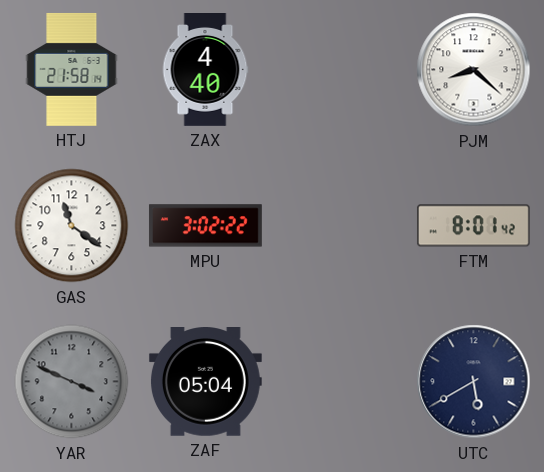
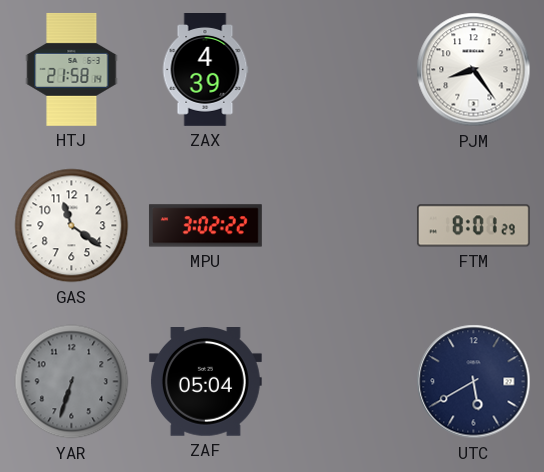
ZAX: 4:40 -> 4:39
PJM: 8:22 -> 8:24
FTM: 8:01:42 -> 8:01:29
YAR: 3:49 -> 6:33
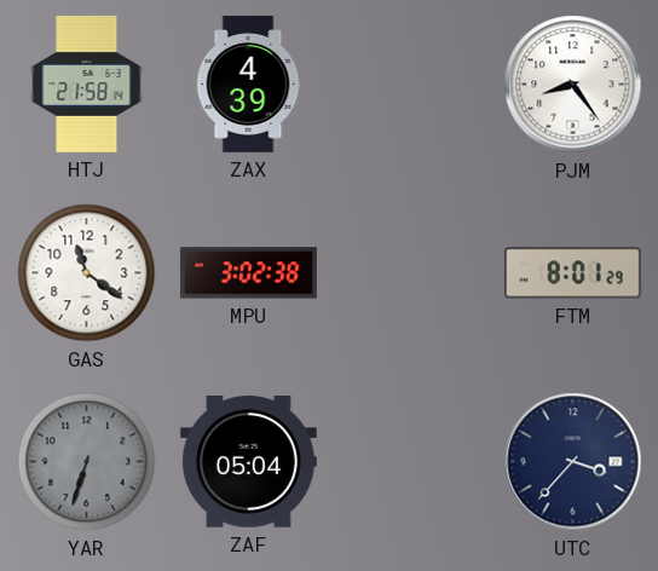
MPU: 3:02:22 -> 3:02:38
UTC: 5:40 -> 3:37
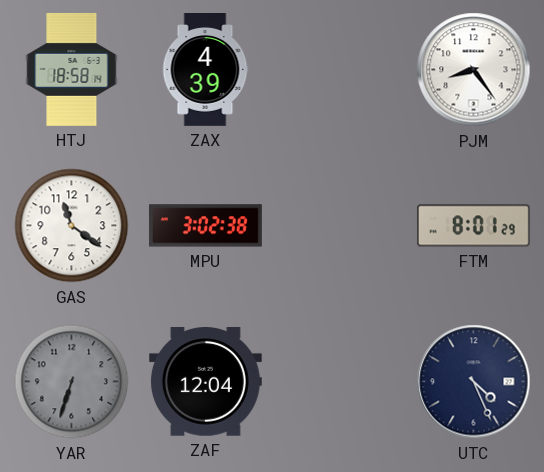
HTJ: 21:58 -> 18:58
ZAF: 05:04 -> 12:04
UTC: 3:37 -> 4:26
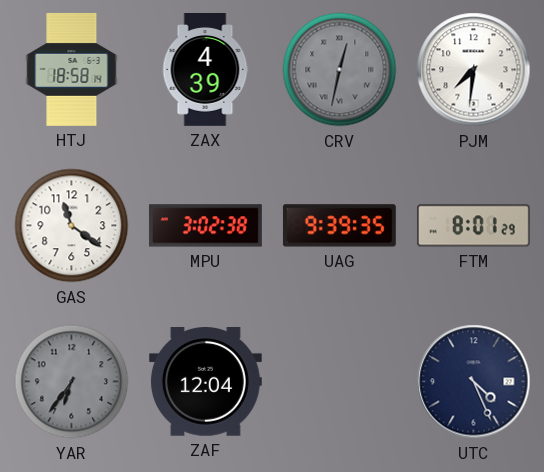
CRV: none -> 12:32
PJM: 8:24 -> 7:31
UAG: none -> 9:39
YAR: 6:33 -> 6:36
